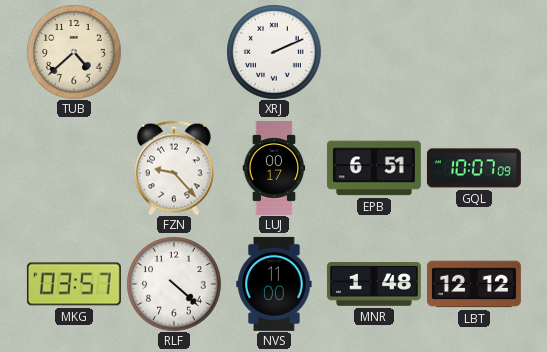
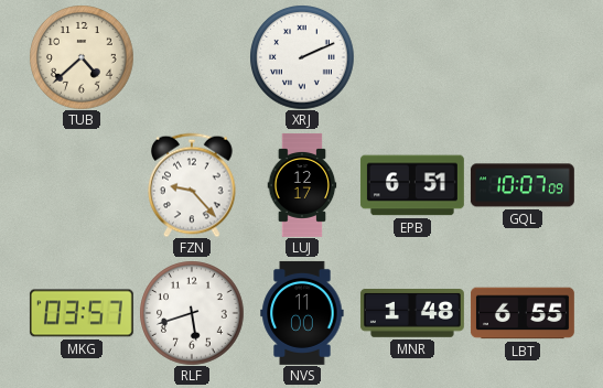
LUJ: 00:17 -> 12:17
RLF: 4:22 -> 5:42
LBT: 12:12 -> 6:55
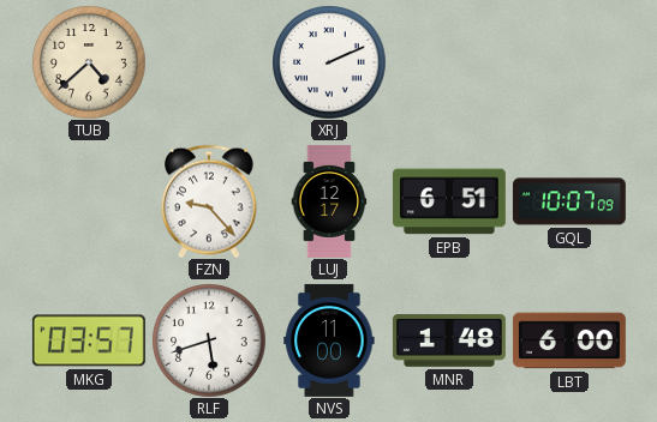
LBT: 6:55 -> 6:00
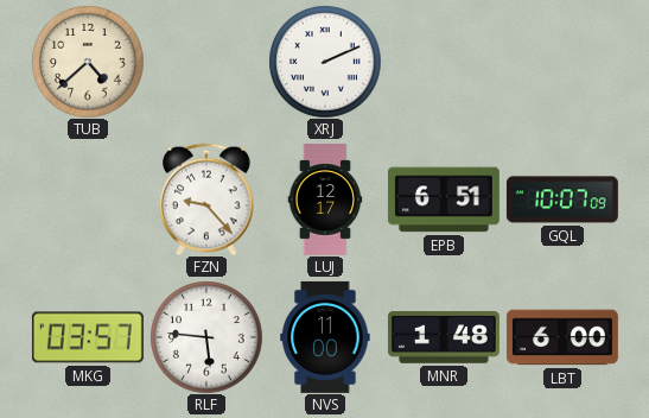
RLF: 5:42 -> 5:46
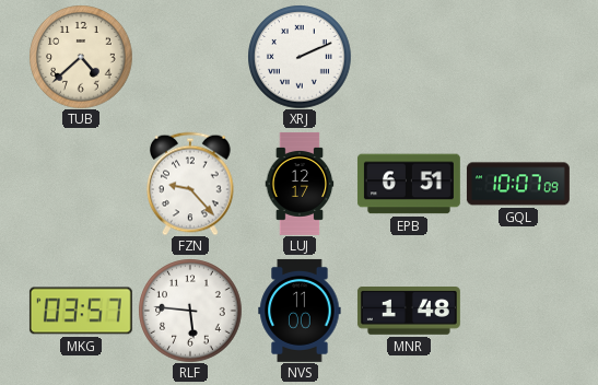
LBT: 6:00 -> none
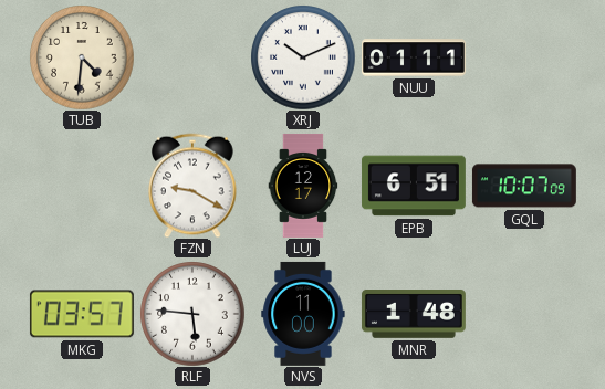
TUB: 4:38 -> 4:31
XRJ: 2:11 -> 10:11
NUU: none -> 01:11
FZN: 9:23 -> 9:20
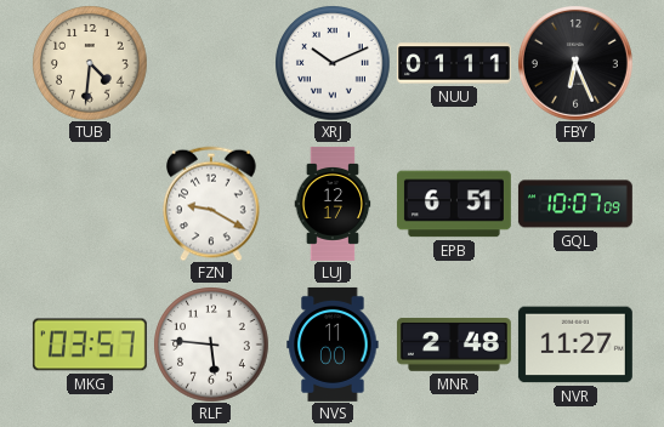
FBY: none -> 6:26
MNR: 1:48 -> 2:48
NVR: none -> 11:27
